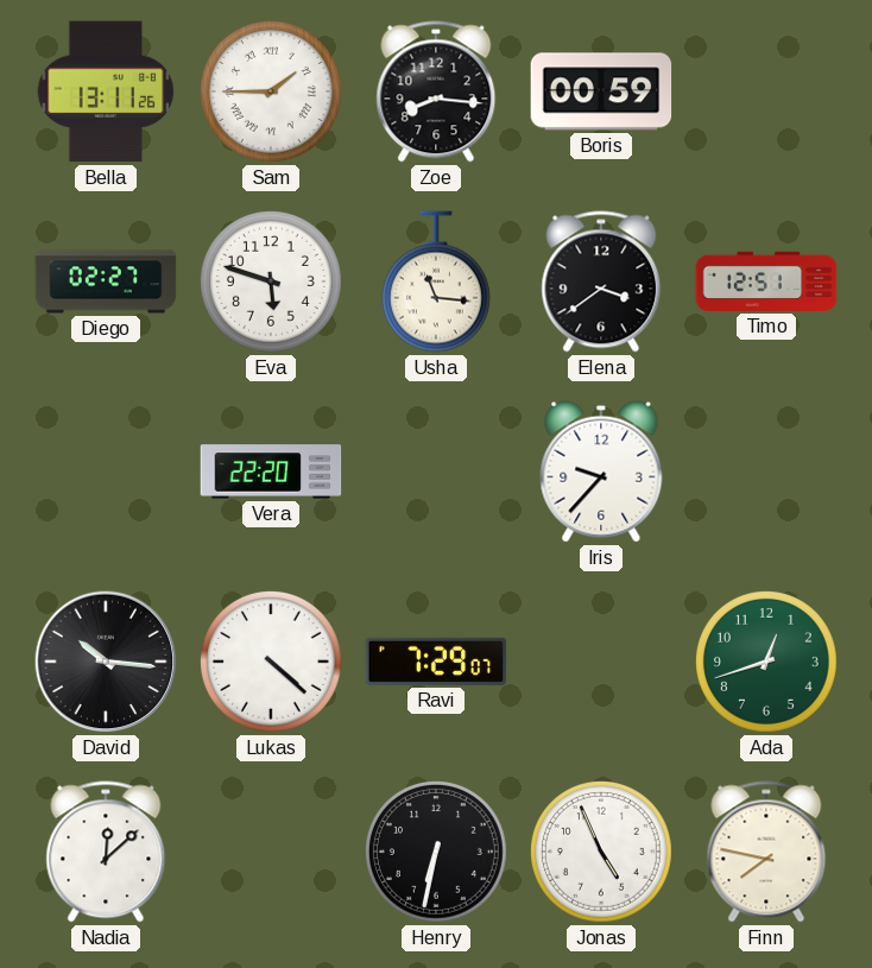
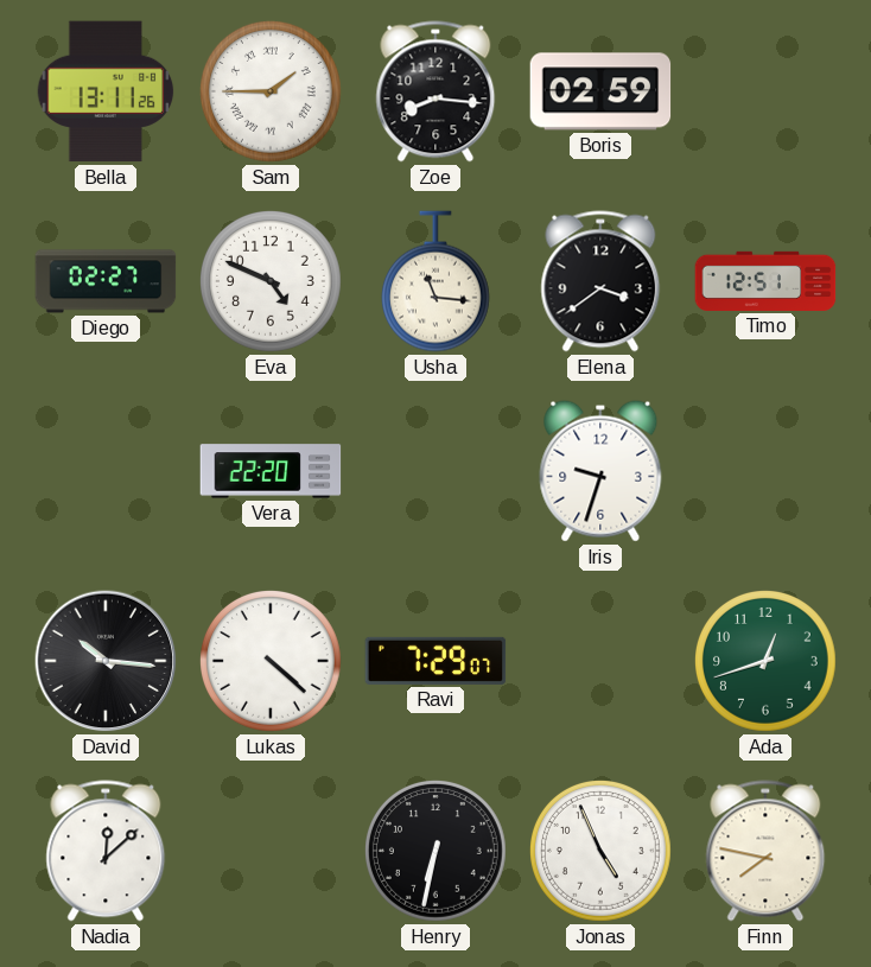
Boris: 00:59 -> 02:59
Eva: 5:48 -> 4:49
Iris: 9:37 -> 9:33
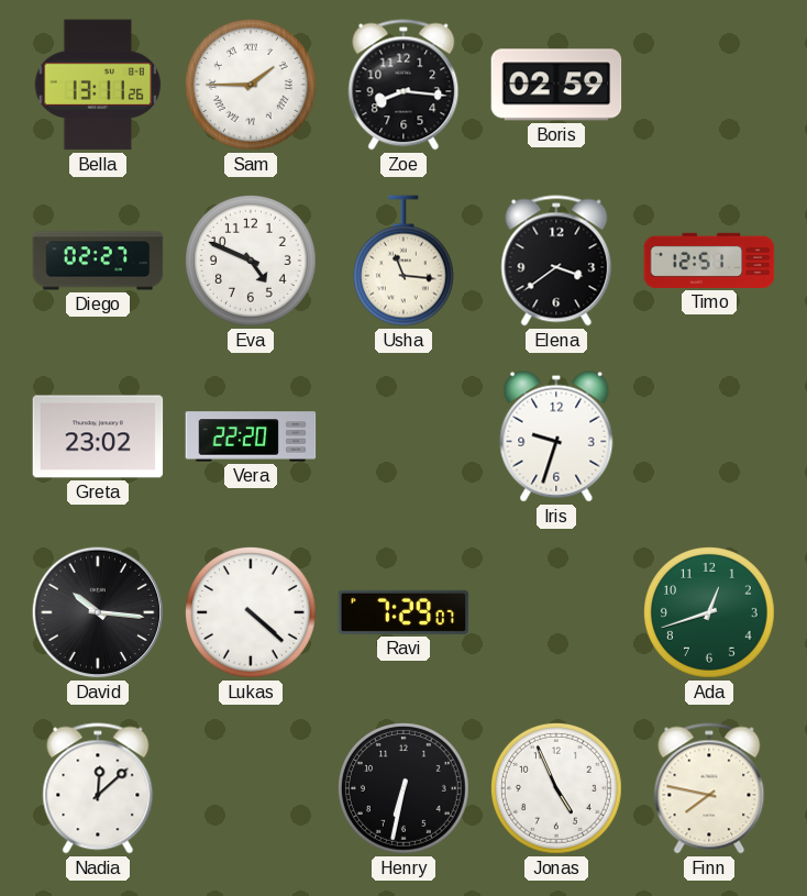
Greta: none -> 23:02
